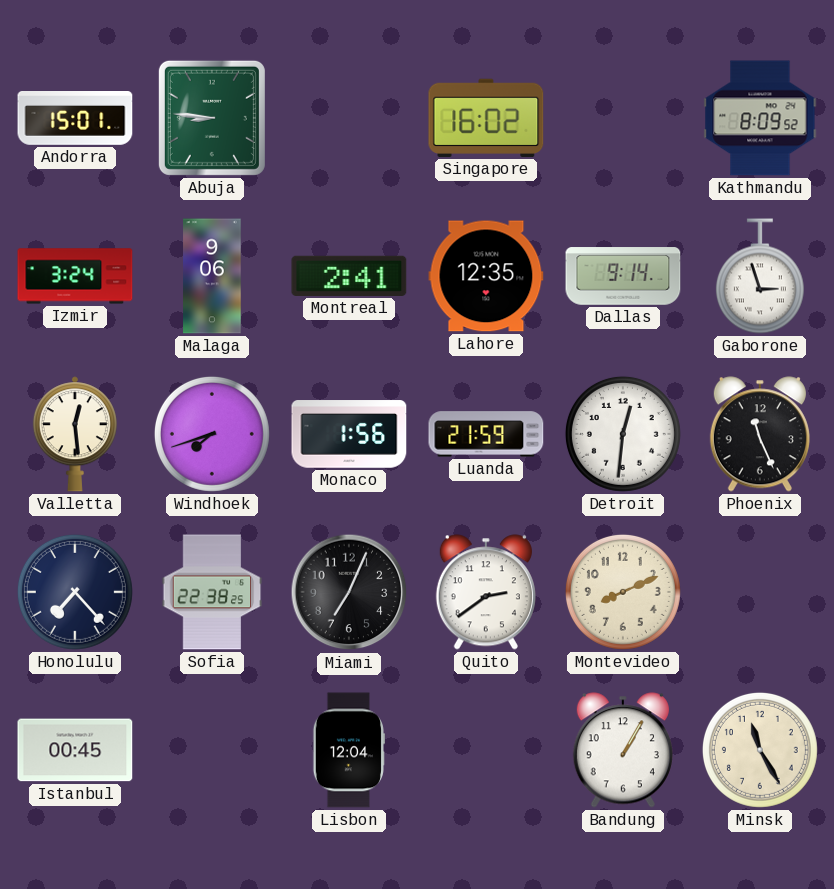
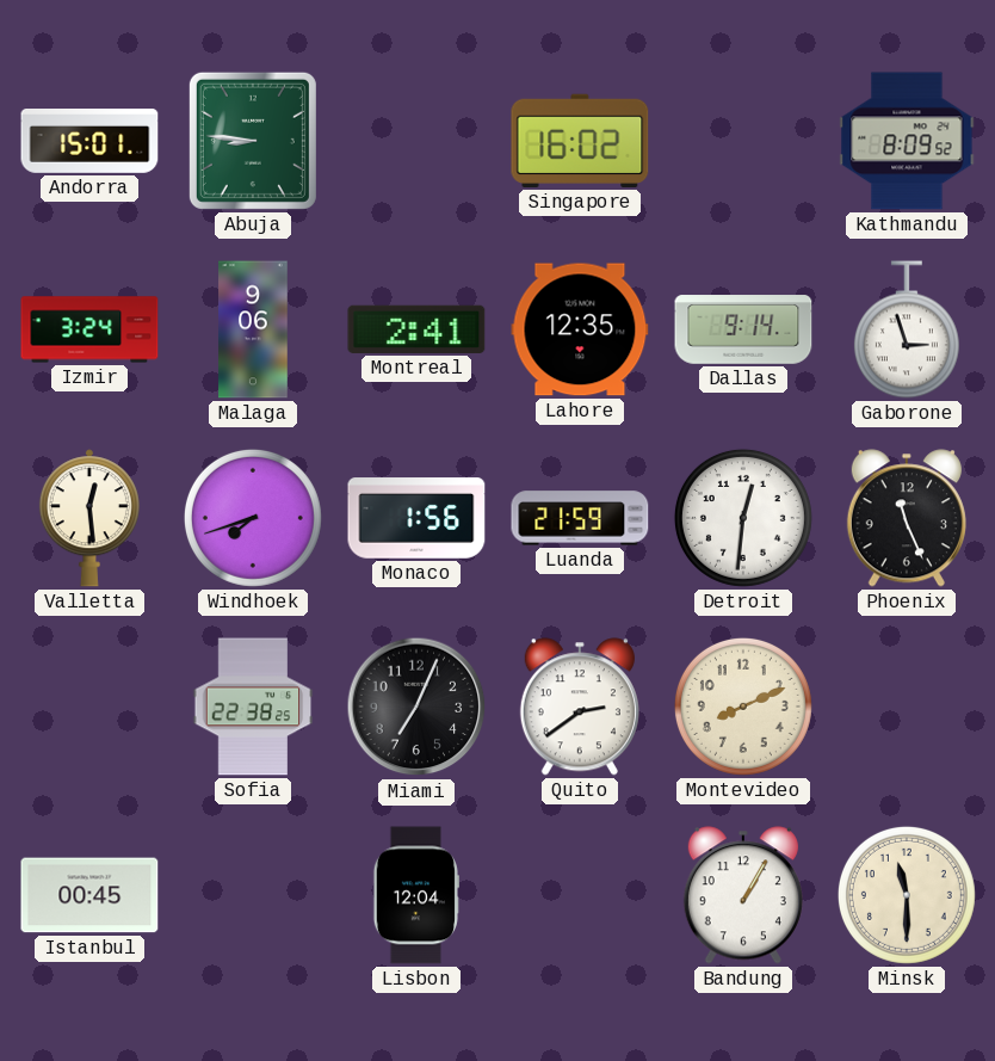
Honolulu: 7:23 -> none
Minsk: 11:25 -> 11:30
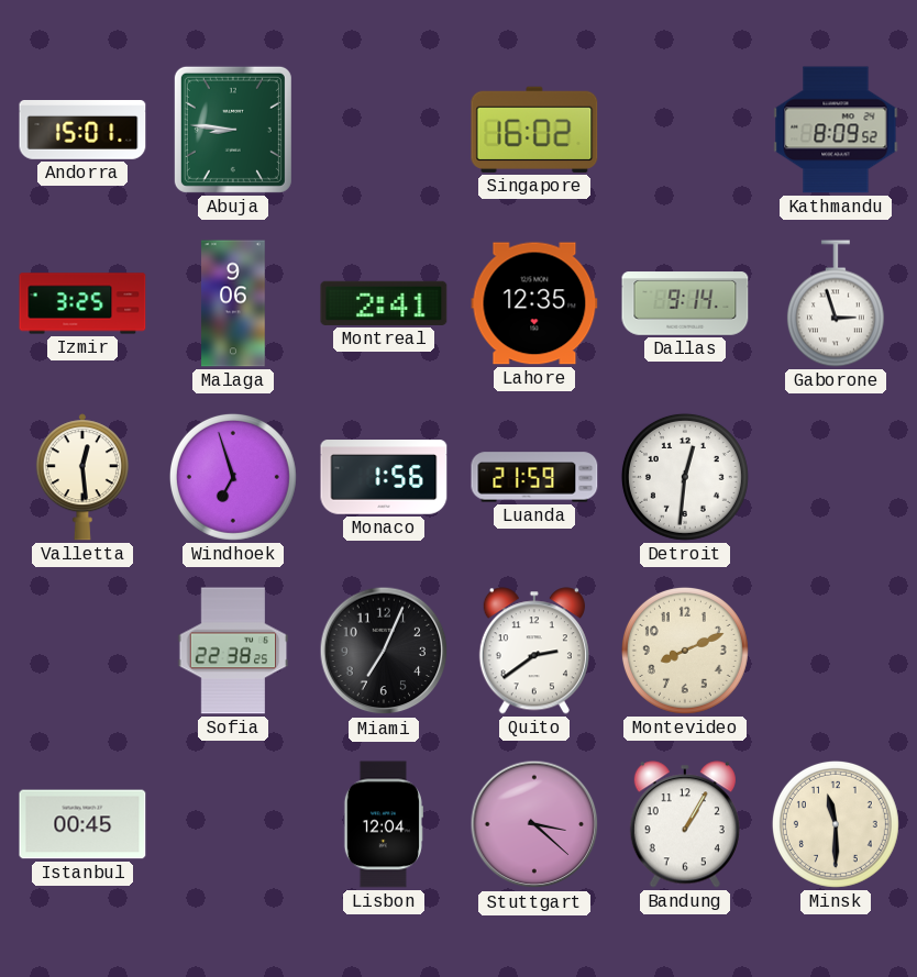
Izmir: 3:24 -> 3:25
Windhoek: 7:42 -> 6:57
Phoenix: 11:26 -> none
Stuttgart: none -> 3:22
